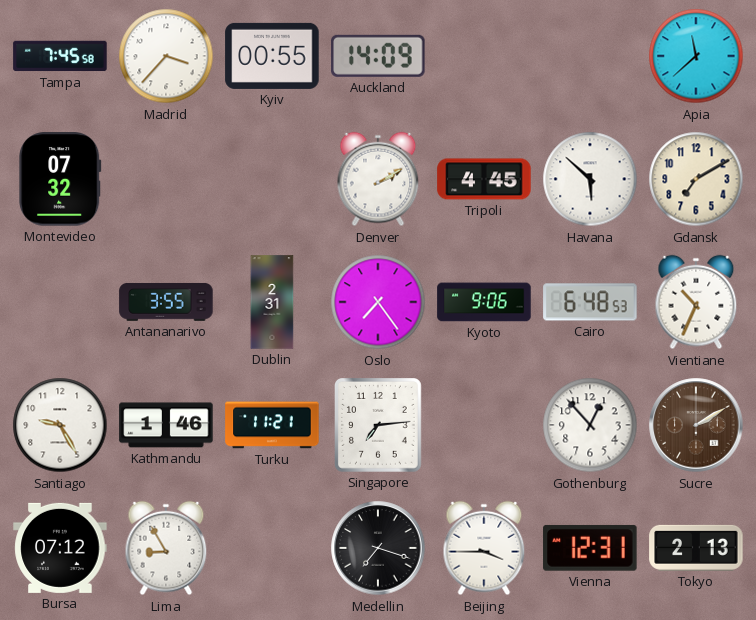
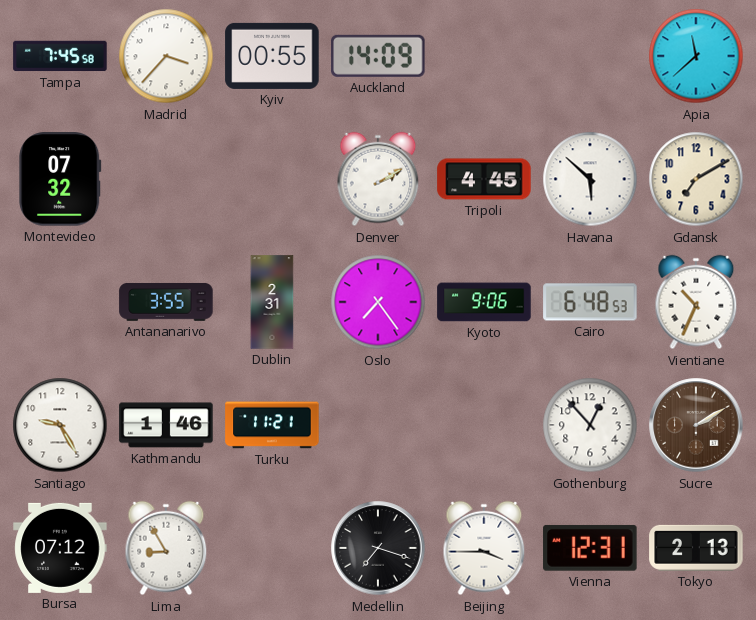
Singapore: 7:14 -> none
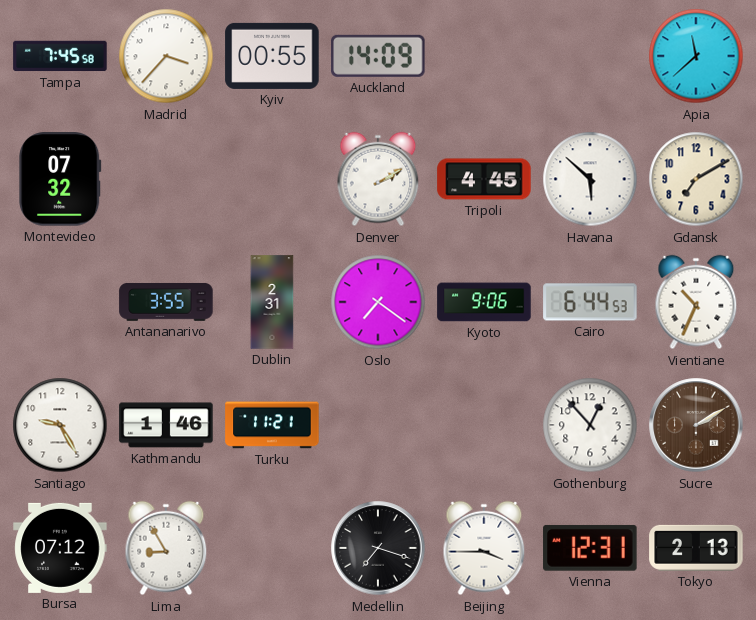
Oslo: 7:24 -> 7:21
Cairo: 6:48 -> 6:44
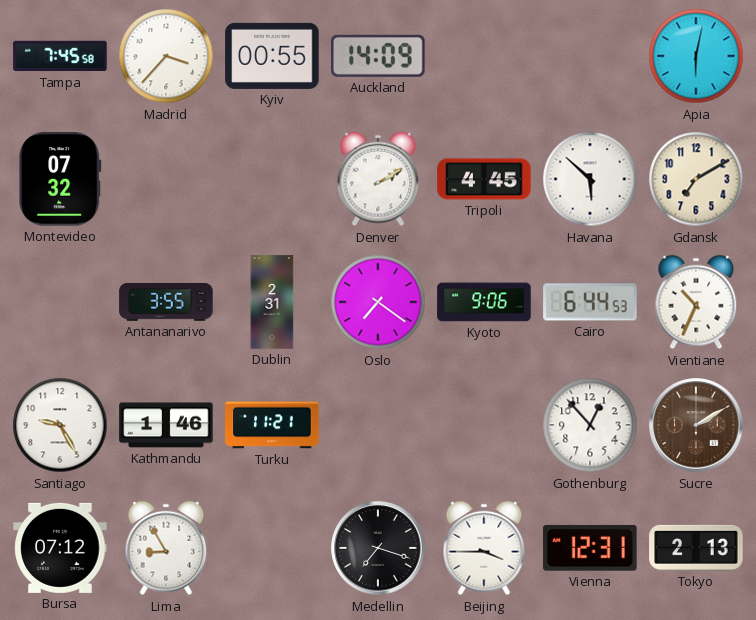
Apia: 11:38 -> 6:02
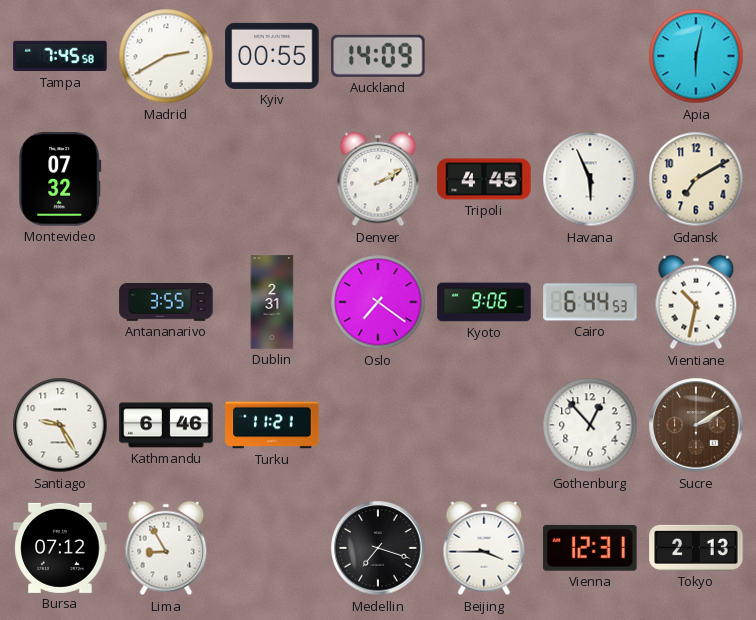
Madrid: 3:37 -> 2:40
Havana: 5:52 -> 5:56
Vientiane: 10:34 -> 10:32
Kathmandu: 1:46 -> 6:46
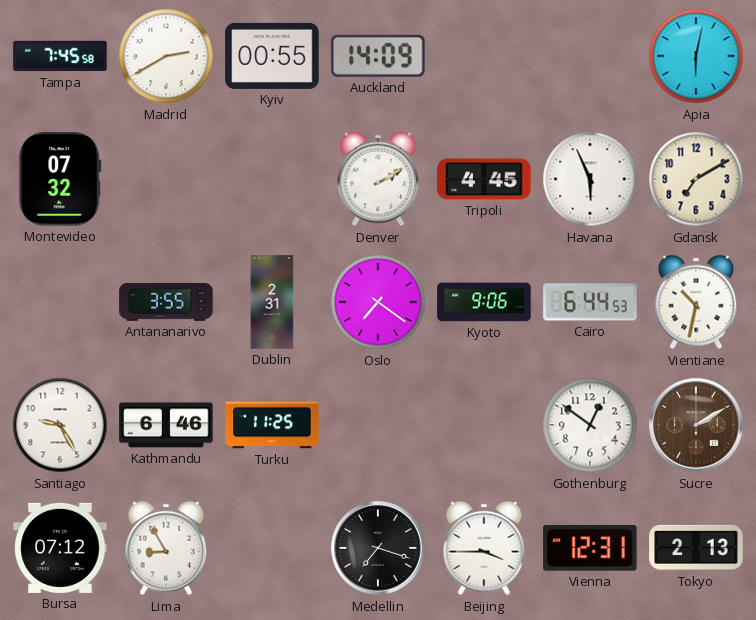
Turku: 11:21 -> 11:25
Gothenburg: 12:53 -> 12:51
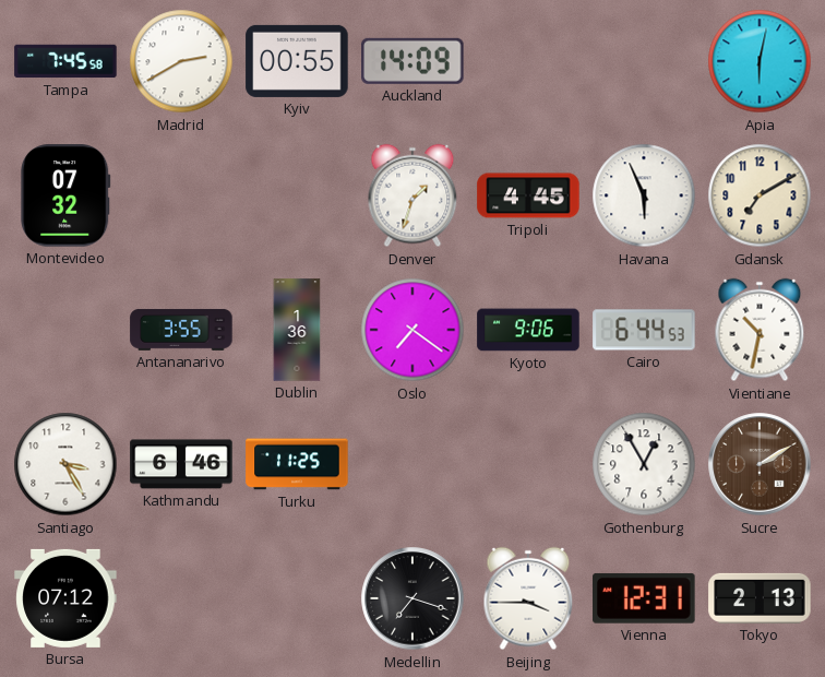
Denver: 2:10 -> 1:33
Dublin: 2:31 -> 1:36
Santiago: 9:25 -> 3:25
Gothenburg: 12:51 -> 12:55
Lima: 8:55 -> none
